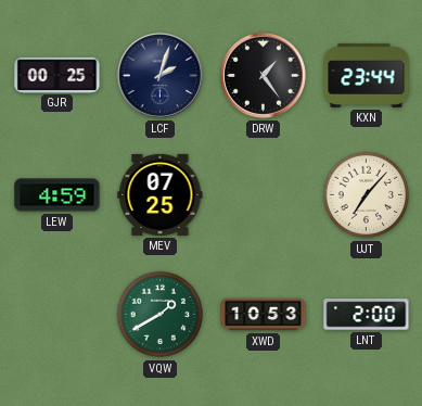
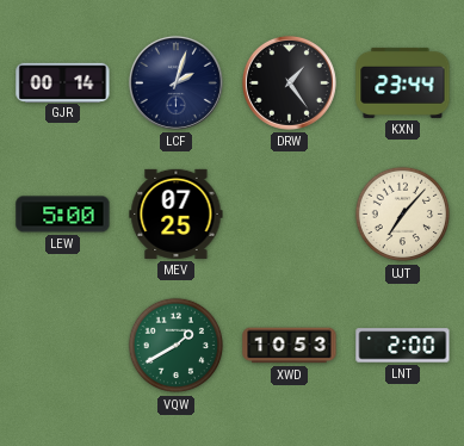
GJR: 00:25 -> 00:14
LEW: 4:59 -> 5:00
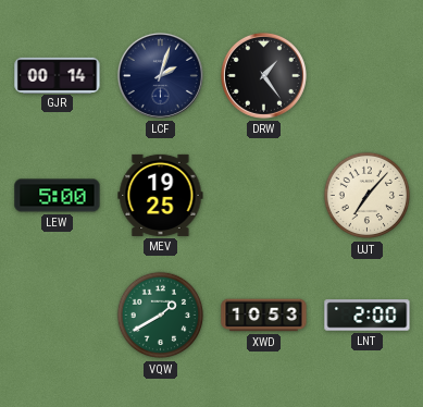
KXN: 23:44 -> none
MEV: 07:25 -> 19:25
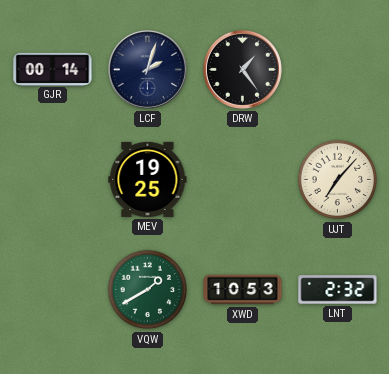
LEW: 5:00 -> none
LNT: 2:00 -> 2:32
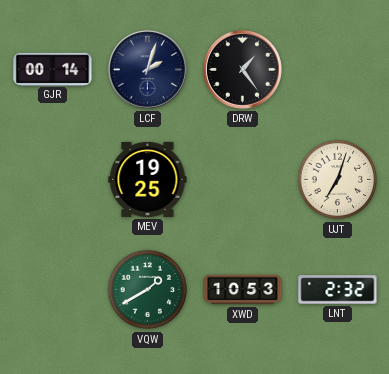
UJT: 7:07 -> 7:03
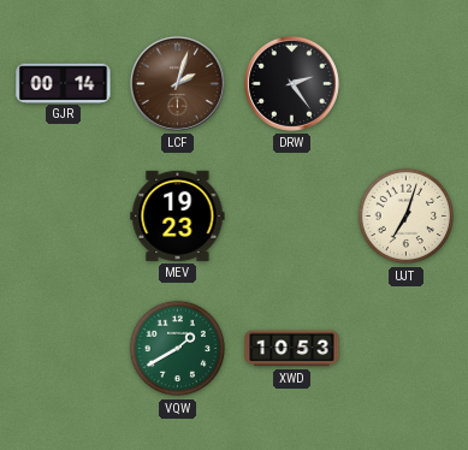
LCF dial: navy -> brown
DRW: 1:24 -> 2:24
MEV: 19:25 -> 19:23
LNT: 2:32 -> none
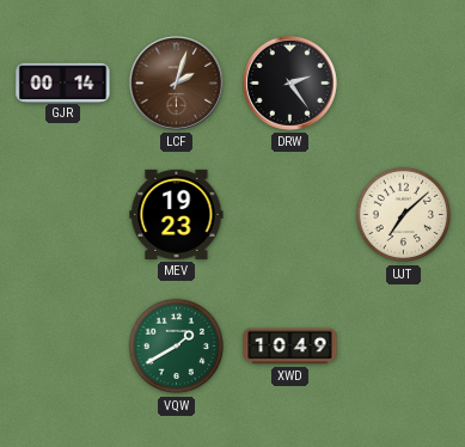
UJT: 7:03 -> 7:08
XWD: 10:53 -> 10:49
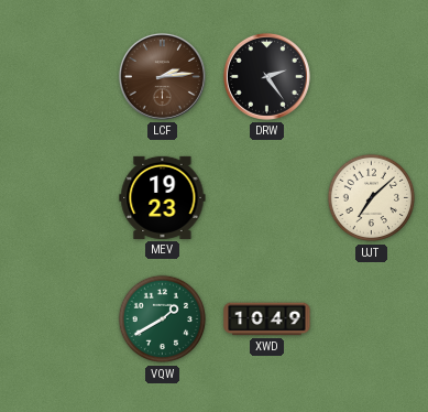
GJR: 00:14 -> none
LCF: 2:03 -> 2:14
